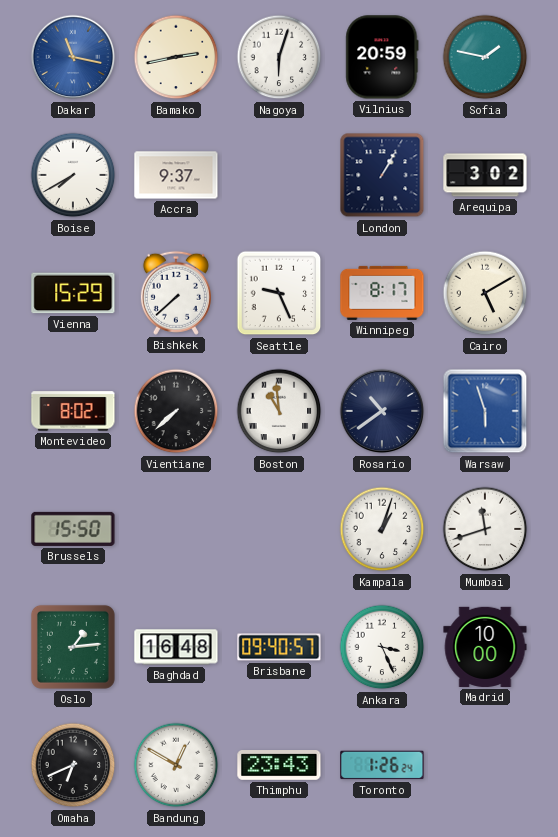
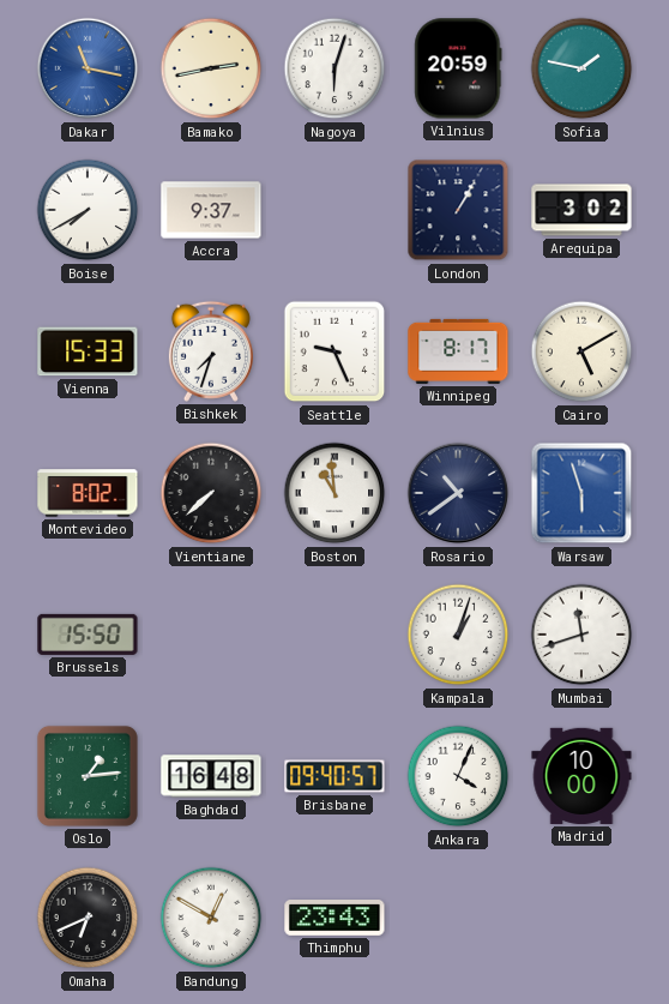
Vienna: 15:29 -> 15:33
Bishkek: 7:38 -> 7:33
Ankara: 3:26 -> 4:04
Toronto: 1:26 -> none
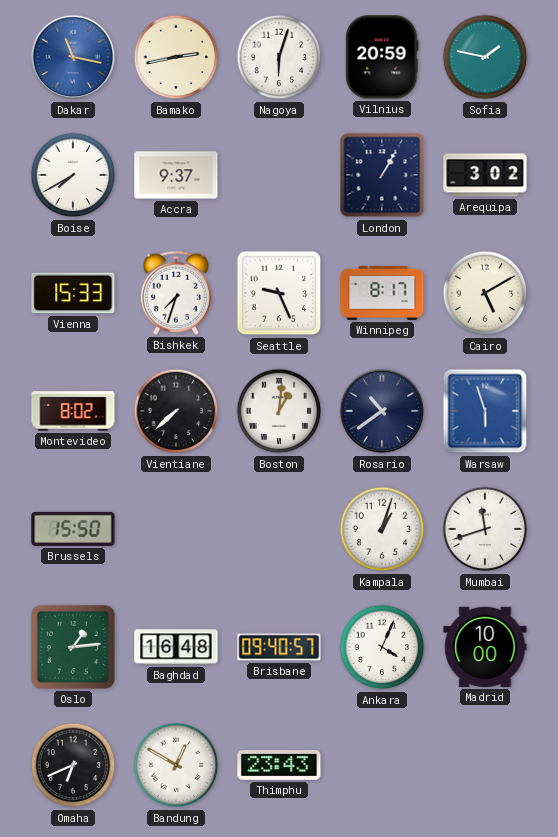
Boston: 10:59 -> 1:01
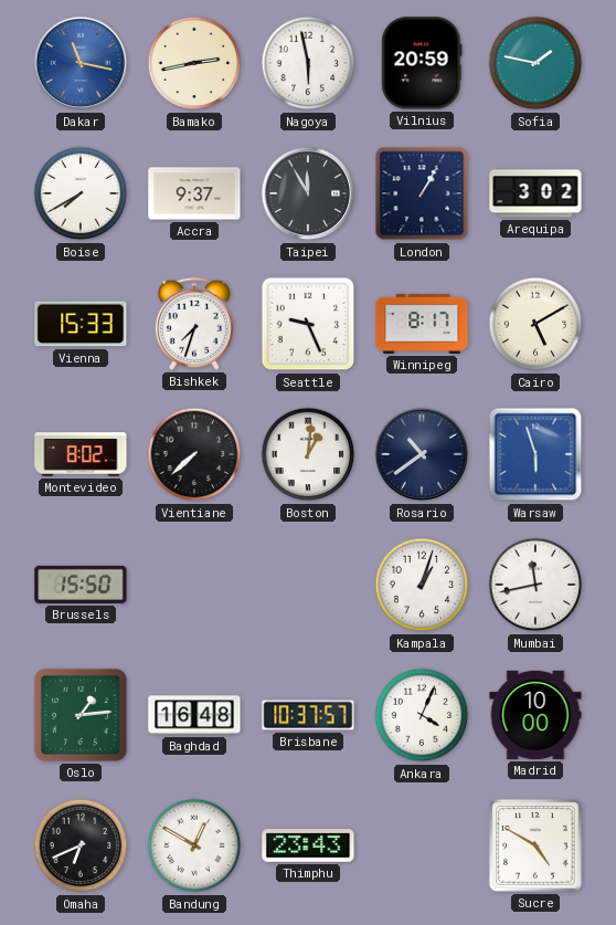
Nagoya: 6:03 -> 5:58
Taipei: none -> 11:55
Mumbai: 11:42 -> 11:43
Brisbane: 09:40 -> 10:37
Sucre: none -> 4:50
